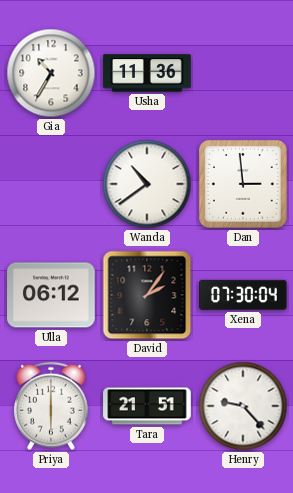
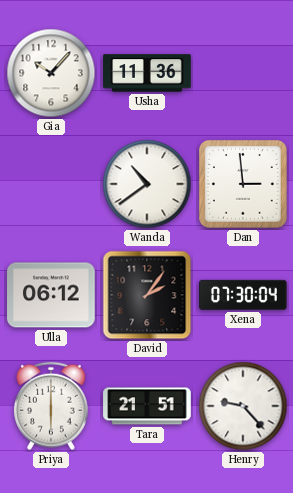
Gia: 10:35 -> 10:07
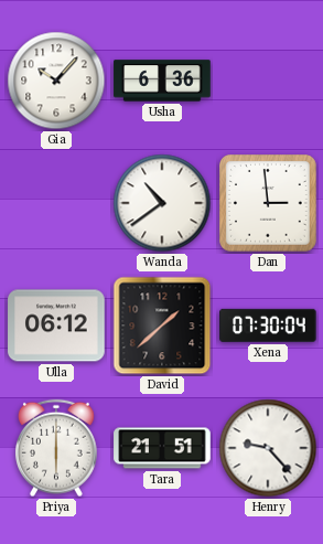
Usha: 11:36 -> 6:36
David: 2:06 -> 1:38
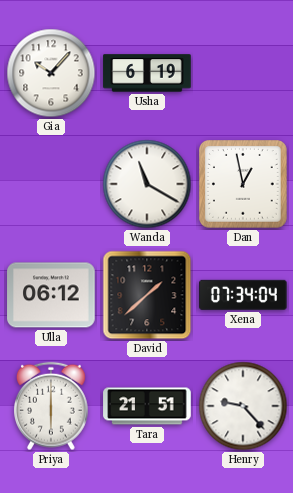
Usha: 6:36 -> 6:19
Wanda: 10:39 -> 11:20
Dan: 2:59 -> 12:58
Xena: 07:30 -> 07:34
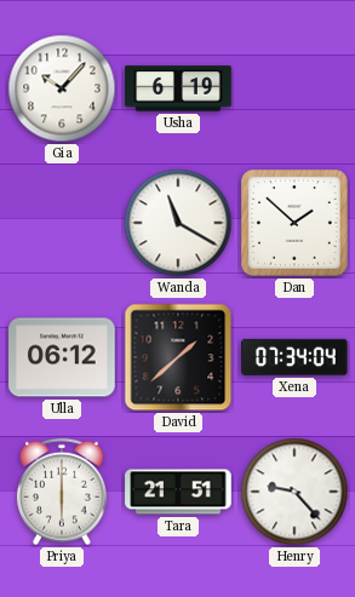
Dan: 12:58 -> 1:52
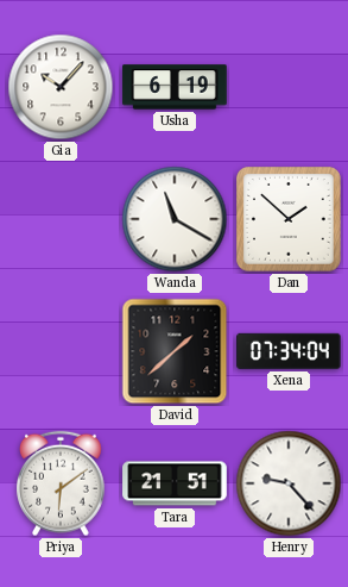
Ulla: 06:12 -> none
Priya: 6:00 -> 6:09
